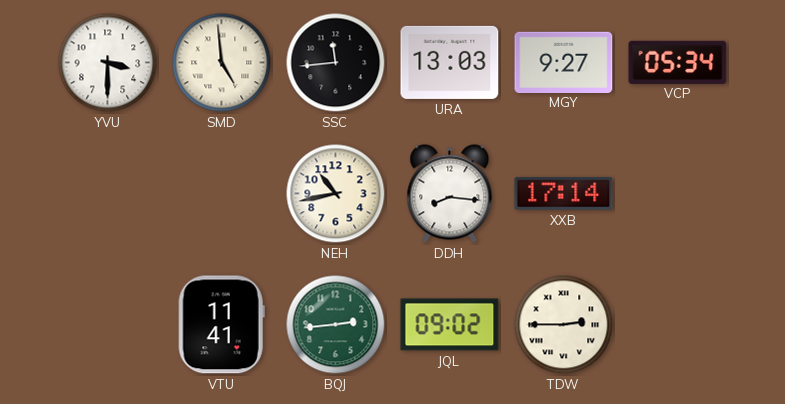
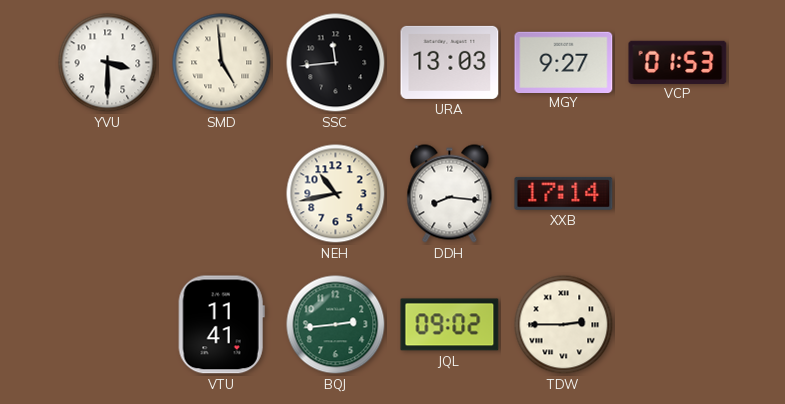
VCP: 05:34 -> 01:53
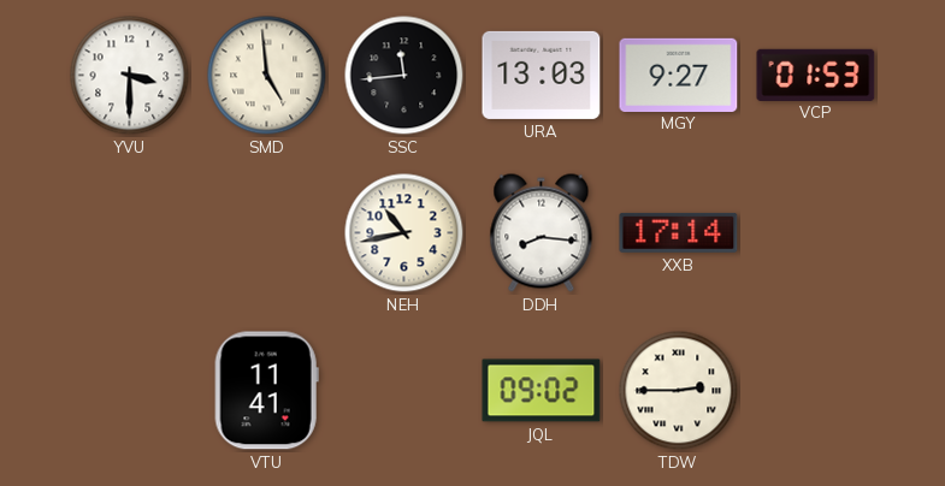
BQJ: 2:44 -> none
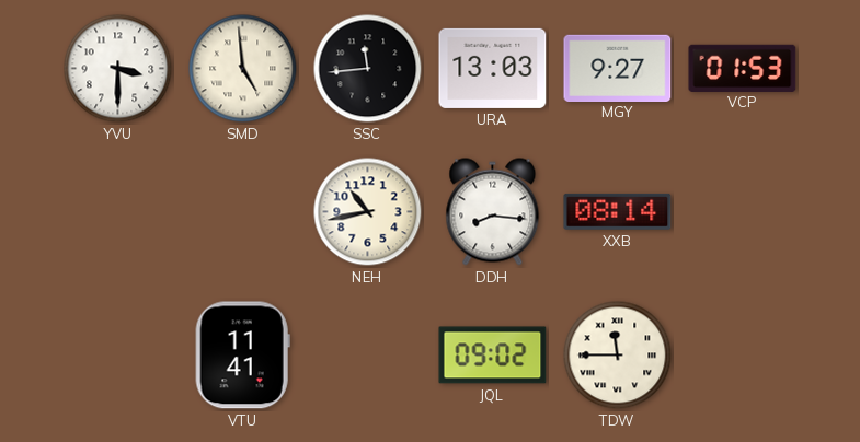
XXB: 17:14 -> 08:14
TDW: 2:45 -> 11:45
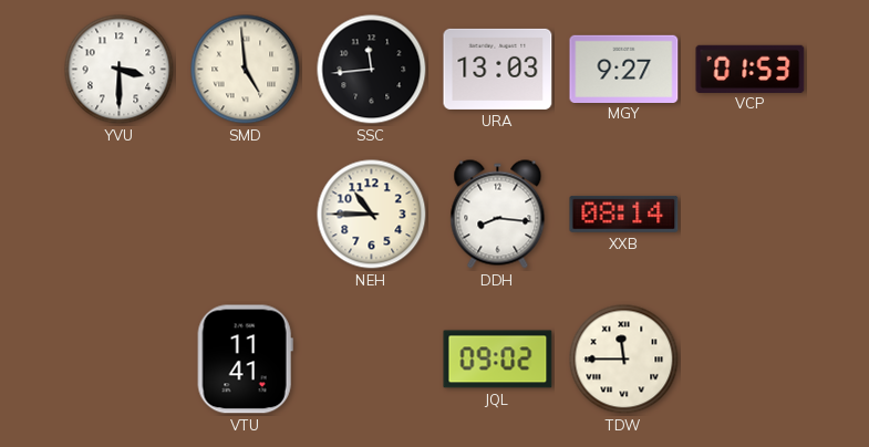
NEH: 10:43 -> 10:45
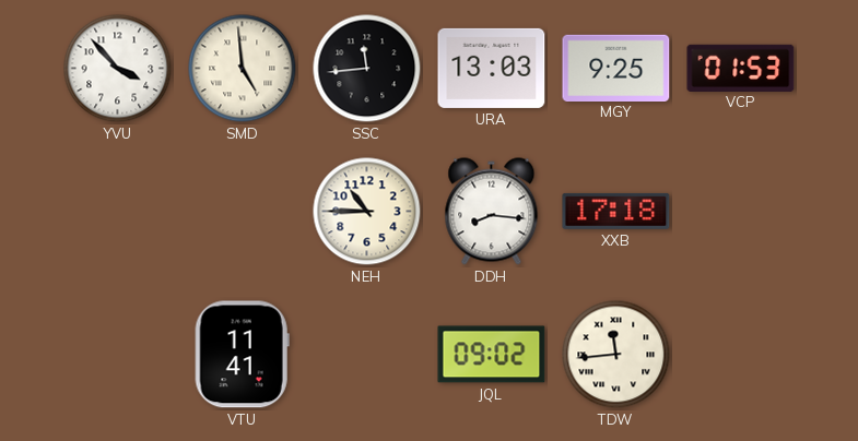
YVU: 3:30 -> 3:53
MGY: 9:27 -> 9:25
XXB: 08:14 -> 17:18
TDW: 11:45 -> 11:44
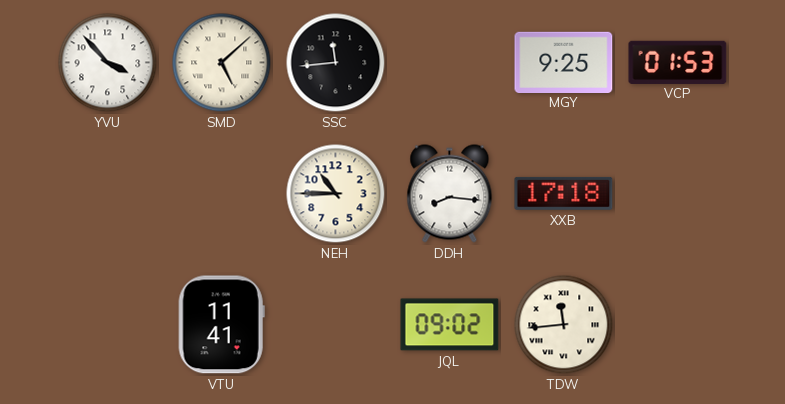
SMD: 4:59 -> 5:08
URA: 13:03 -> none
